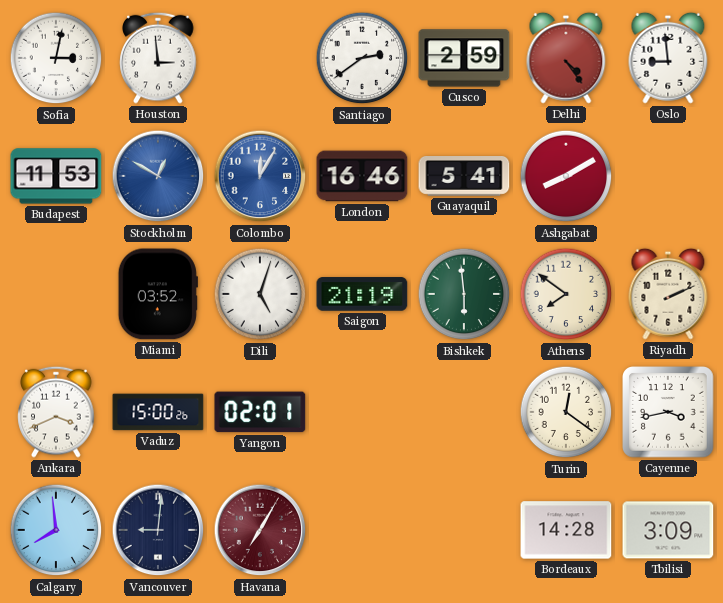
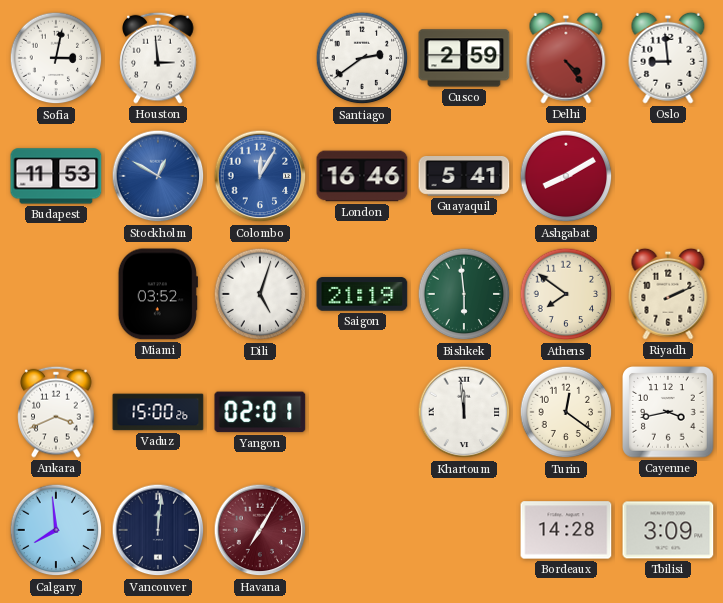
Khartoum: none -> 11:59
Vancouver: 9:01 -> 12:01
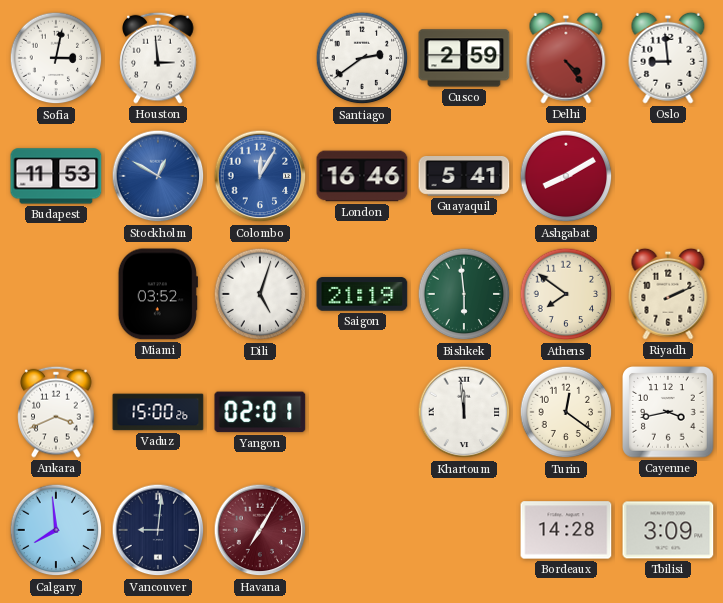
Vancouver: 12:01 -> 9:01
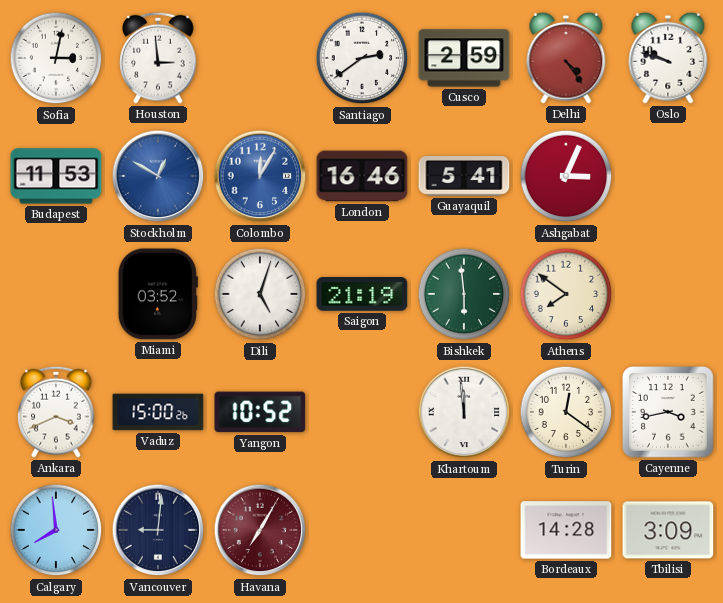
Oslo: 8:59 -> 9:48
Ashgabat: 8:10 -> 3:04
Riyadh: 2:11 -> none
Yangon: 02:01 -> 10:52
